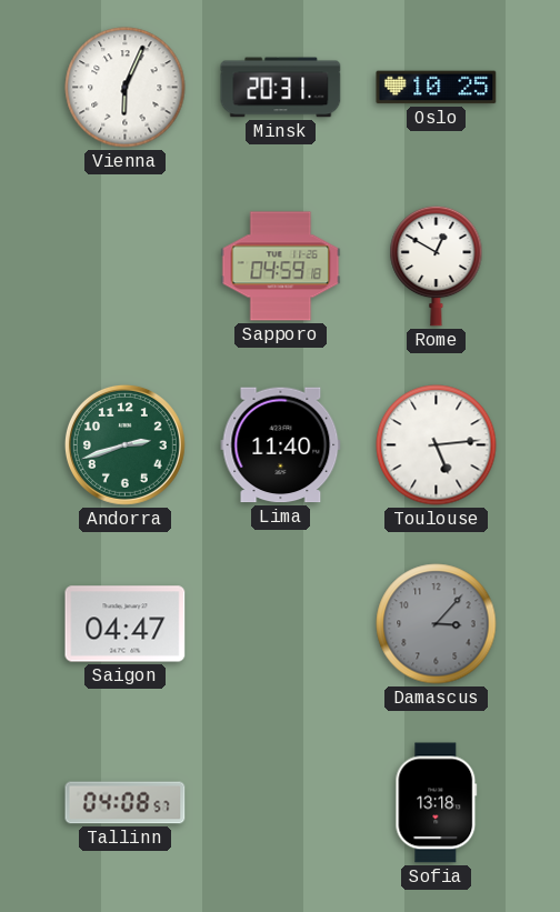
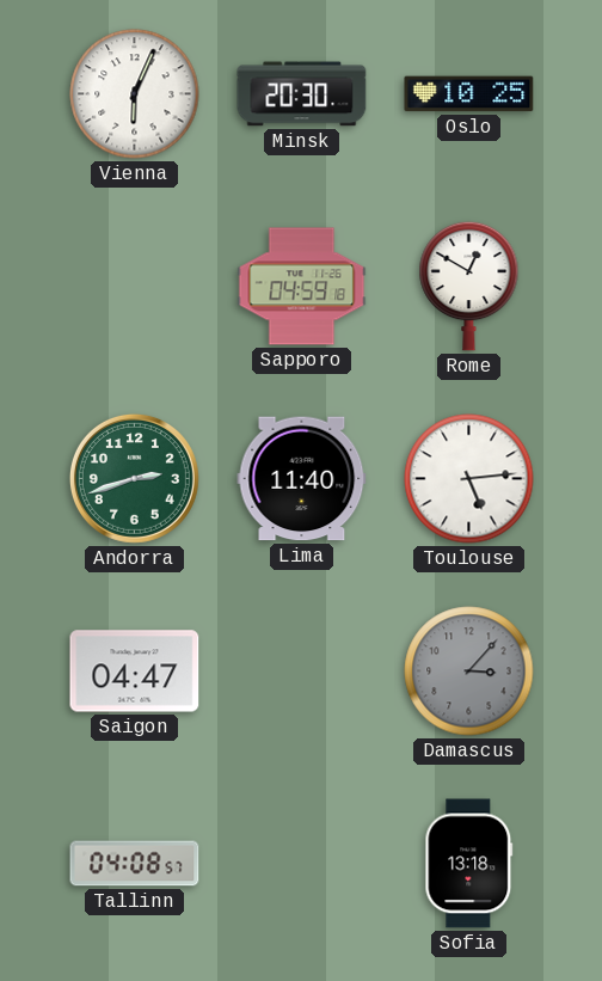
Minsk: 20:31 -> 20:30
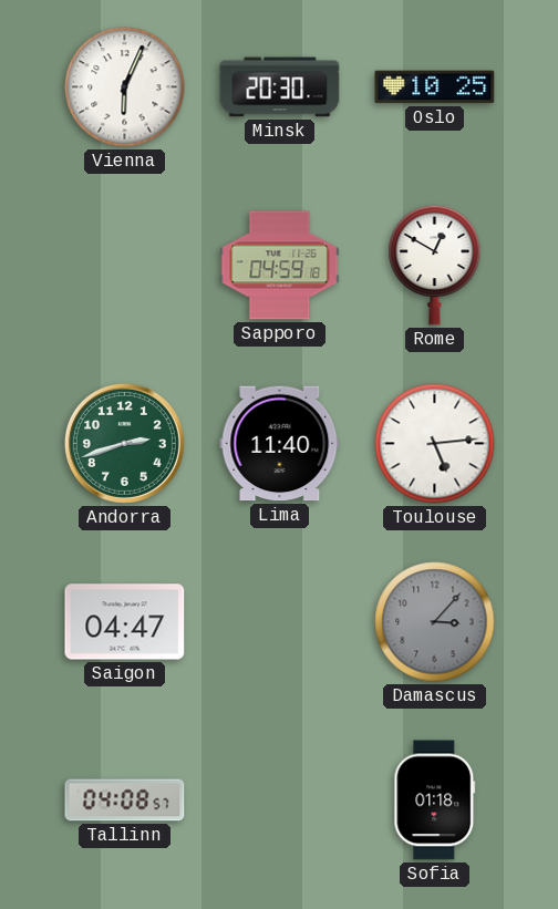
Sofia: 13:18 -> 01:18
